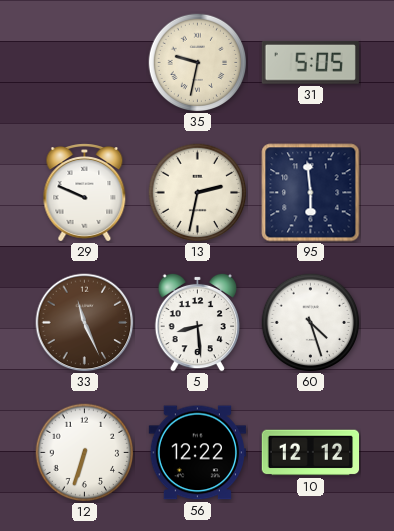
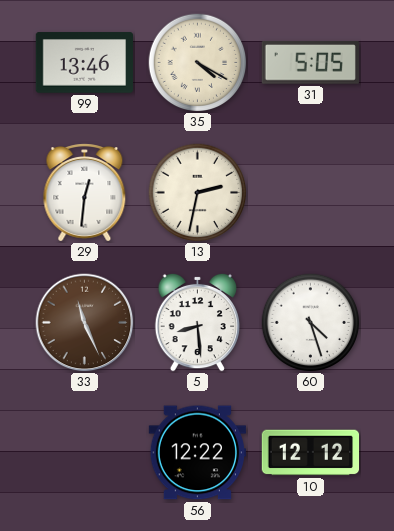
99: none -> 13:46
35: 9:32 -> 4:20
29: 9:49 -> 12:31
95: 5:59 -> none
12: 6:33 -> none
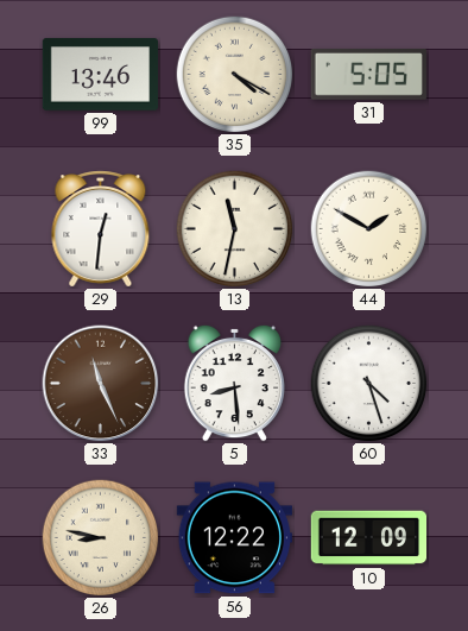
13: 2:32 -> 11:32
44: none -> 1:50
26: none -> 8:47
10: 12:12 -> 12:09
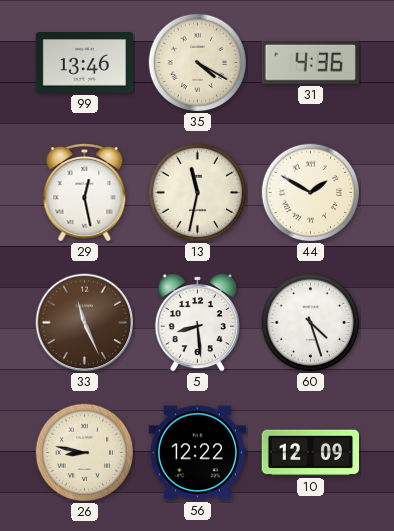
31: 5:05 -> 4:36
29: 12:31 -> 12:28
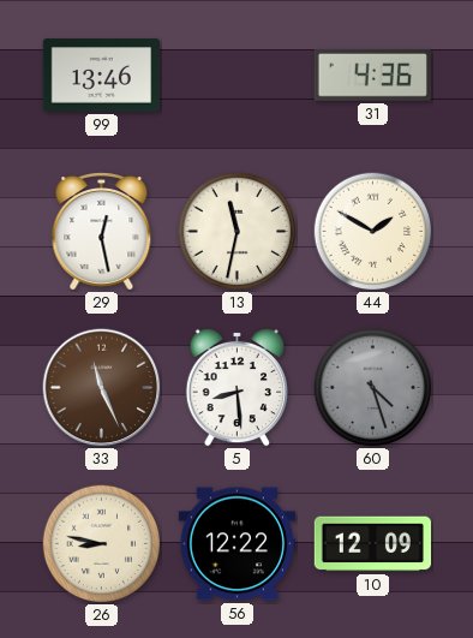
35: 4:20 -> none
60 dial: white -> grey
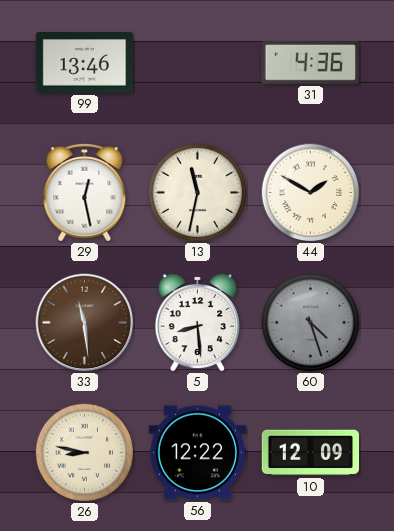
33: 11:26 -> 11:29
